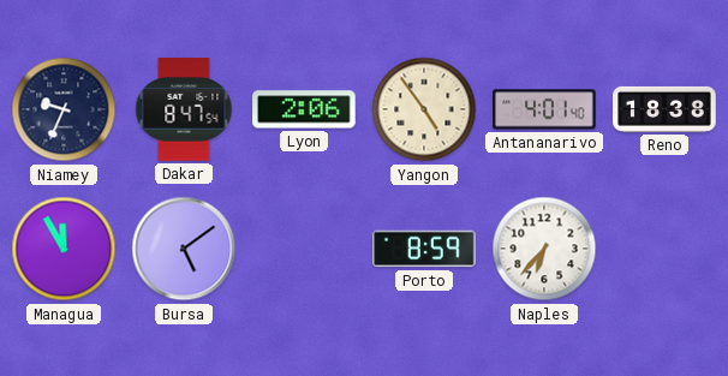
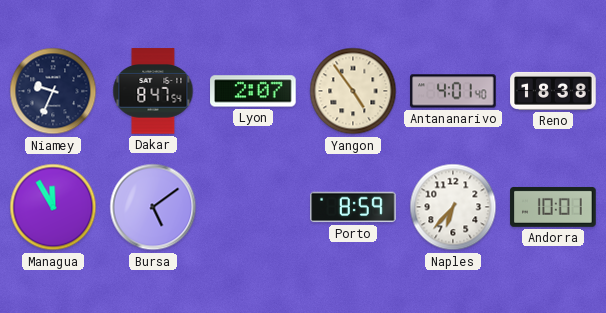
Lyon: 2:06 -> 2:07
Andorra: none -> 10:01
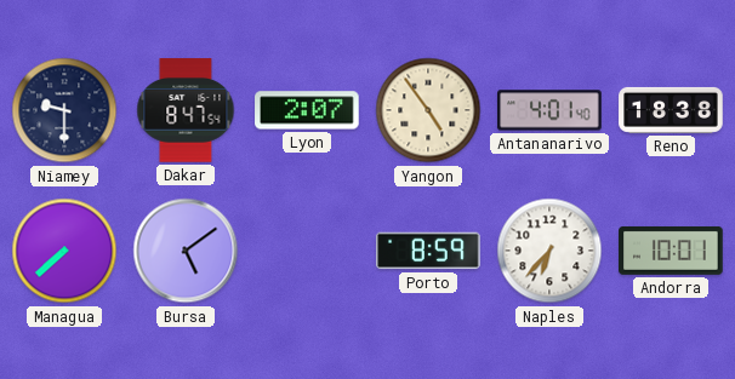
Niamey: 9:34 -> 9:30
Managua: 11:55 -> 7:38
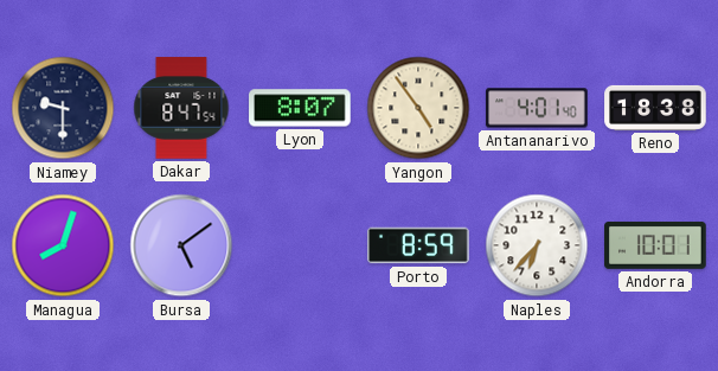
Lyon: 2:07 -> 8:07
Managua: 7:38 -> 8:03
